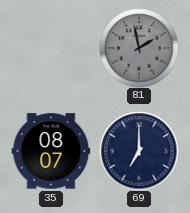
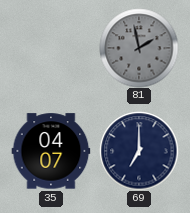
35: 08:07 -> 04:07
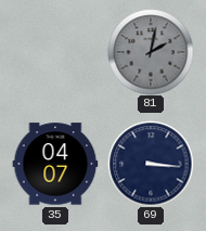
81: 1:58 -> 2:02
69: 7:00 -> 3:16
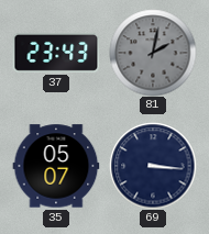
37: none -> 23:43
35: 04:07 -> 05:07
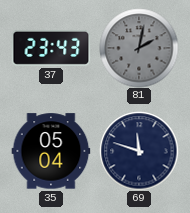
35: 05:07 -> 05:04
69: 3:16 -> 11:48
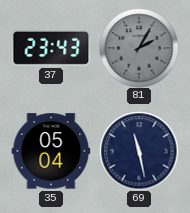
81: 2:02 -> 2:05
69: 11:48 -> 11:28
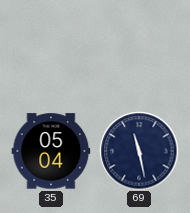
37: 23:43 -> none
81: 2:05 -> none
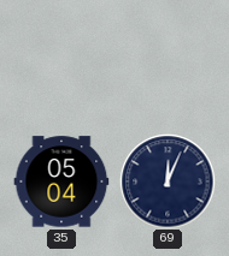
69: 11:28 -> 12:04
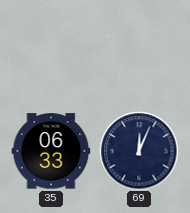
35: 05:04 -> 06:33
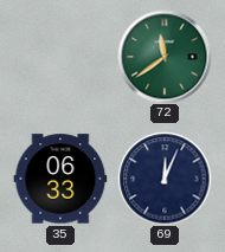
72: none -> 11:39
